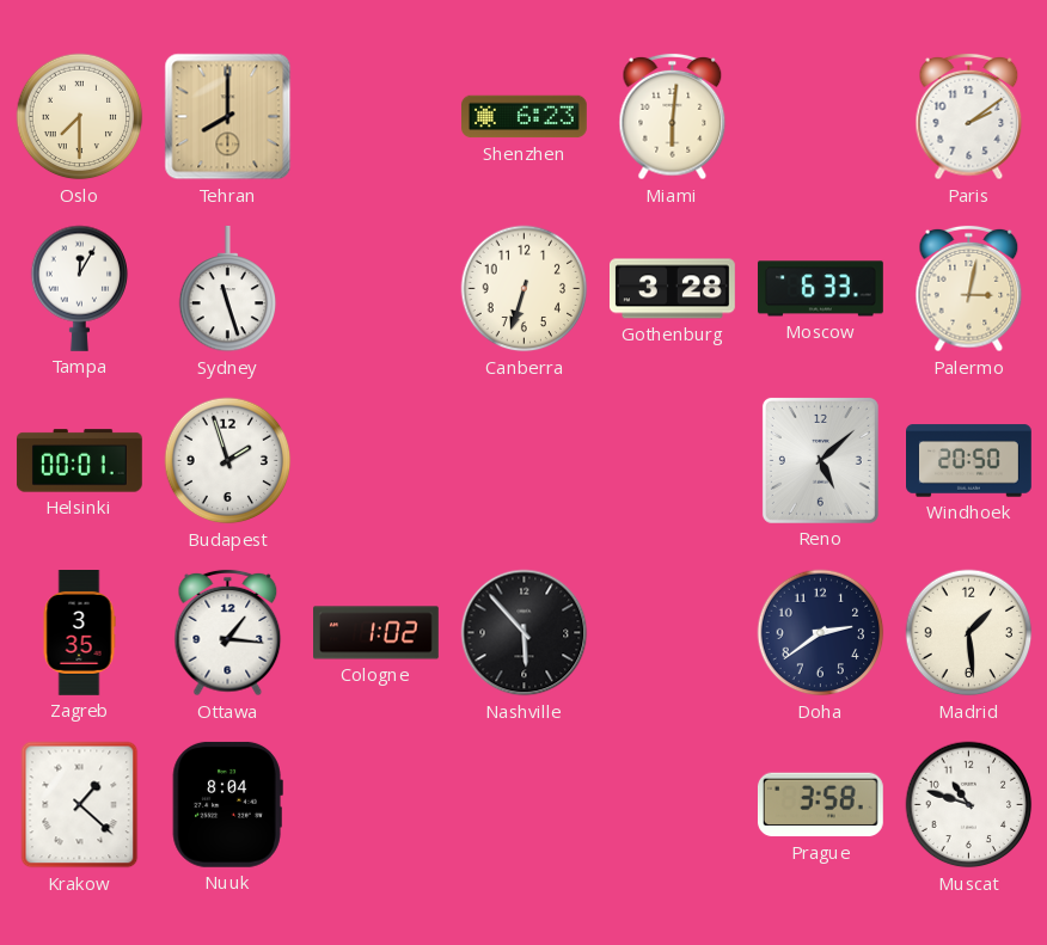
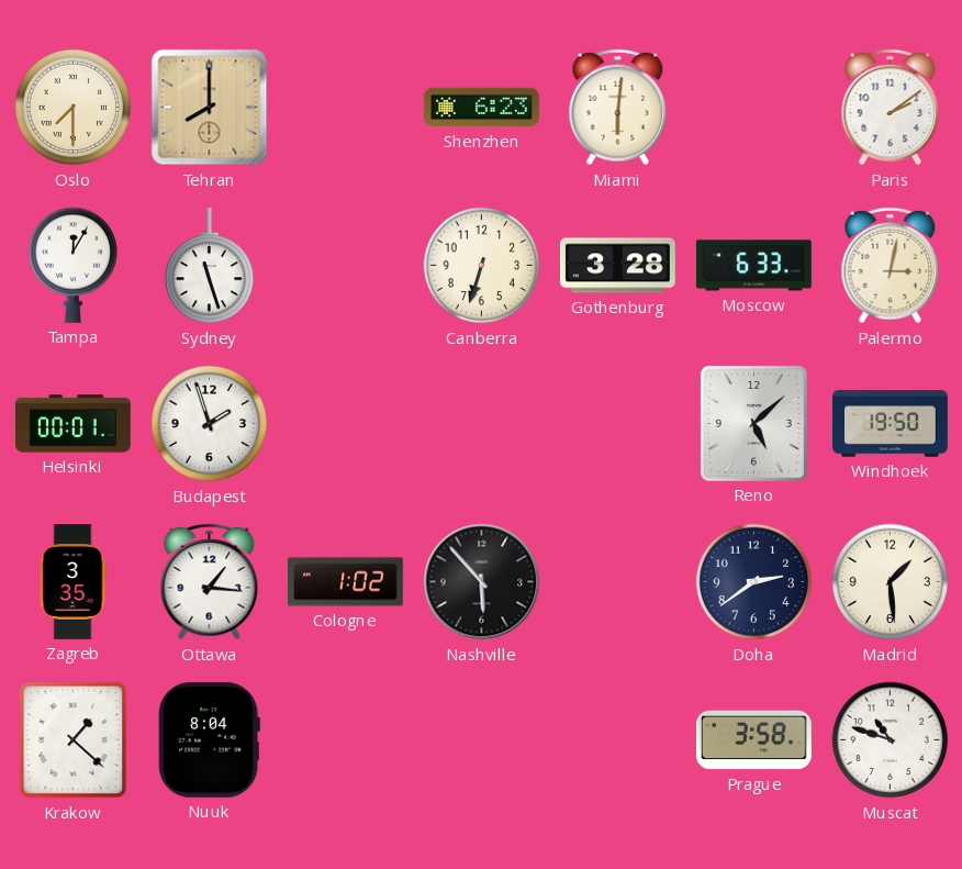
Windhoek: 20:50 -> 19:50
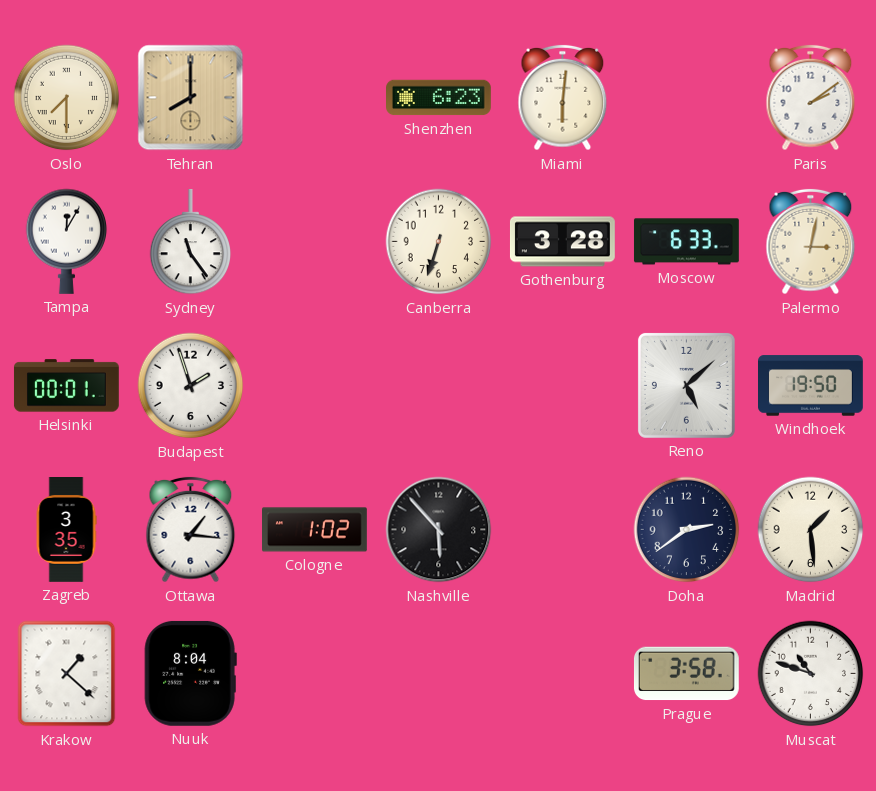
Sydney: 11:27 -> 11:24
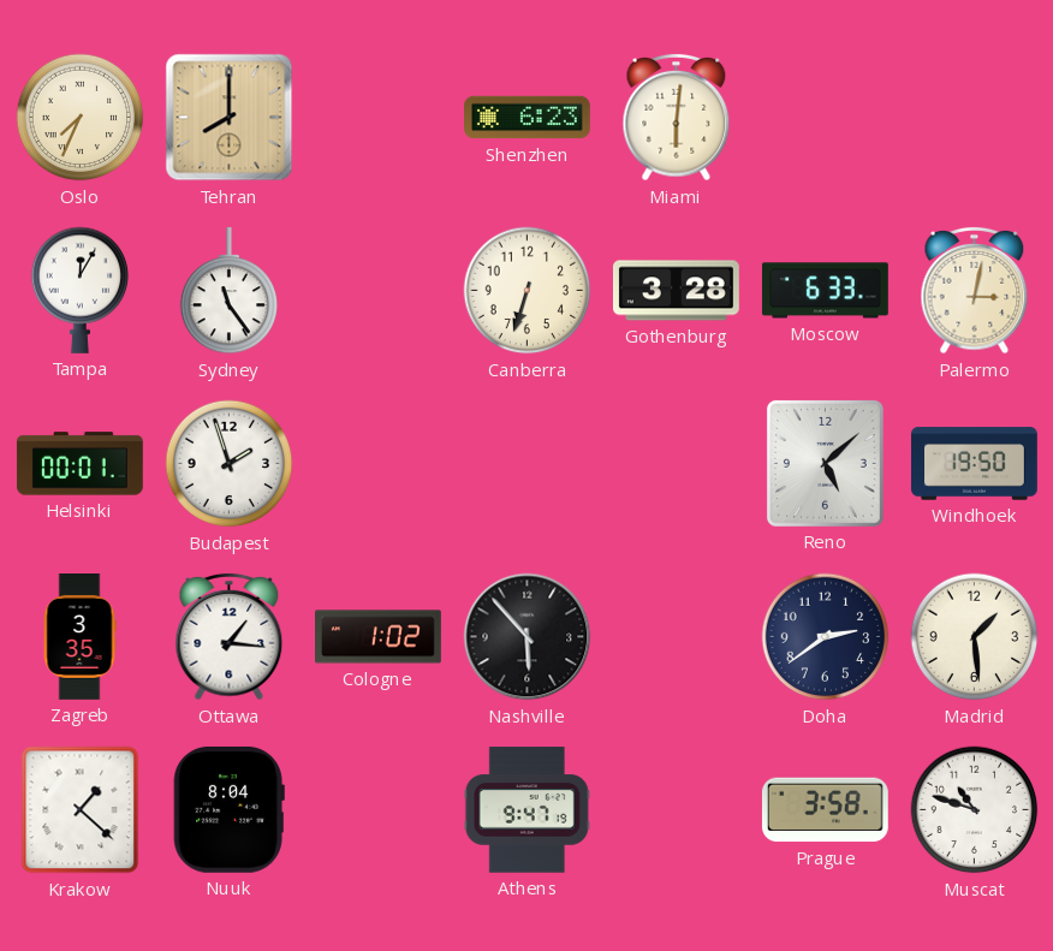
Oslo: 7:30 -> 7:34
Paris: 2:09 -> none
Athens: none -> 9:47
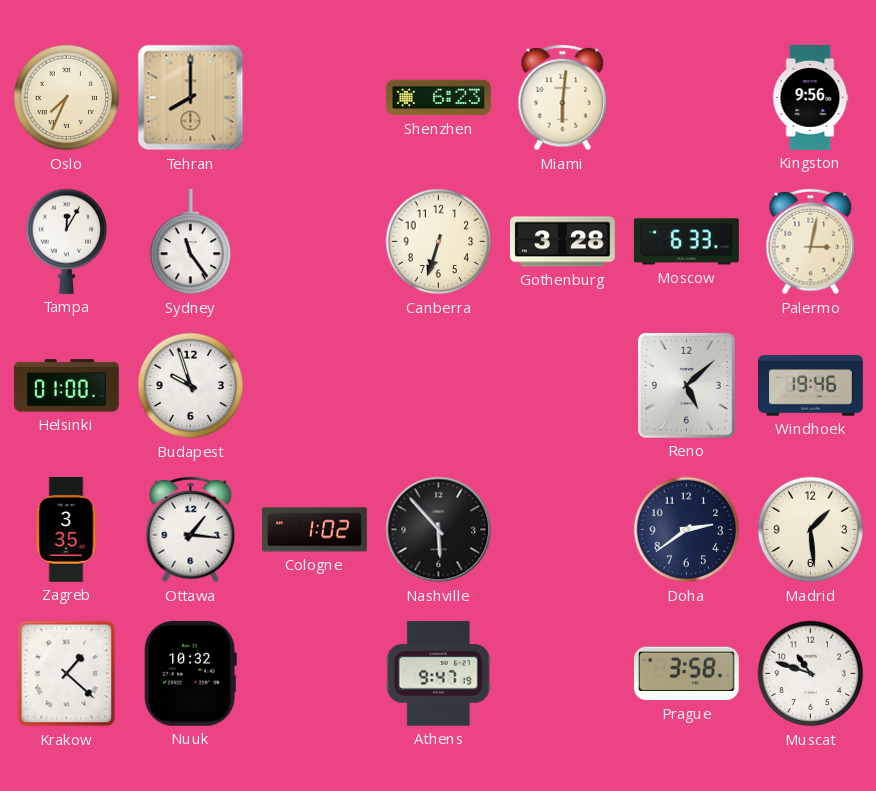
Kingston: none -> 9:56
Helsinki: 00:01 -> 01:00
Budapest: 1:57 -> 9:57
Windhoek: 19:50 -> 19:46
Nuuk: 8:04 -> 10:32
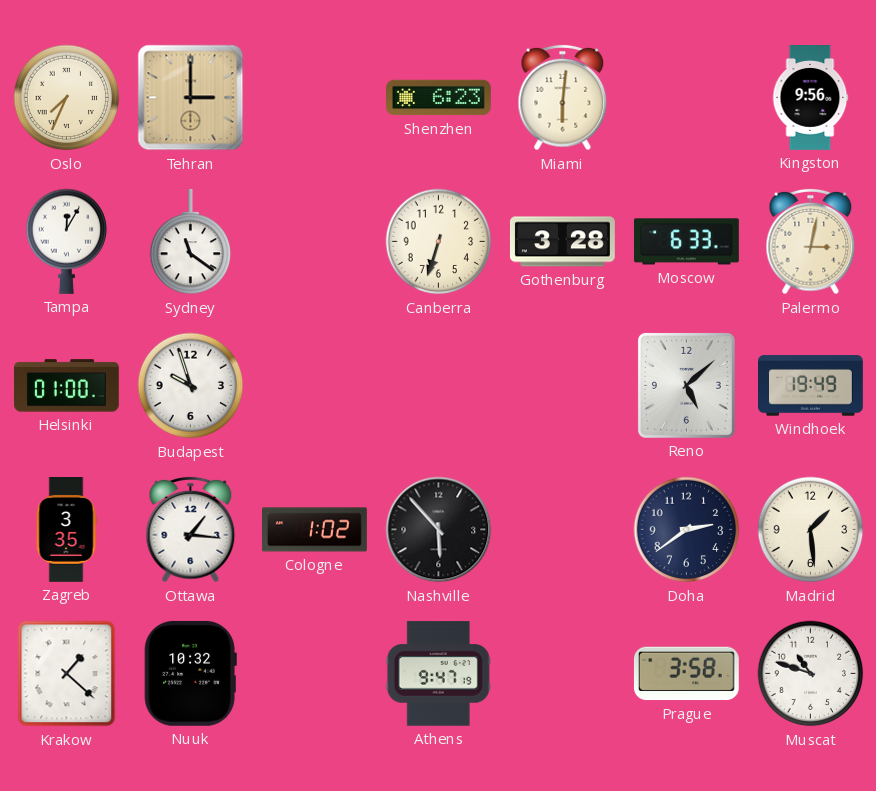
Tehran: 8:00 -> 3:00
Sydney: 11:24 -> 11:21
Windhoek: 19:46 -> 19:49
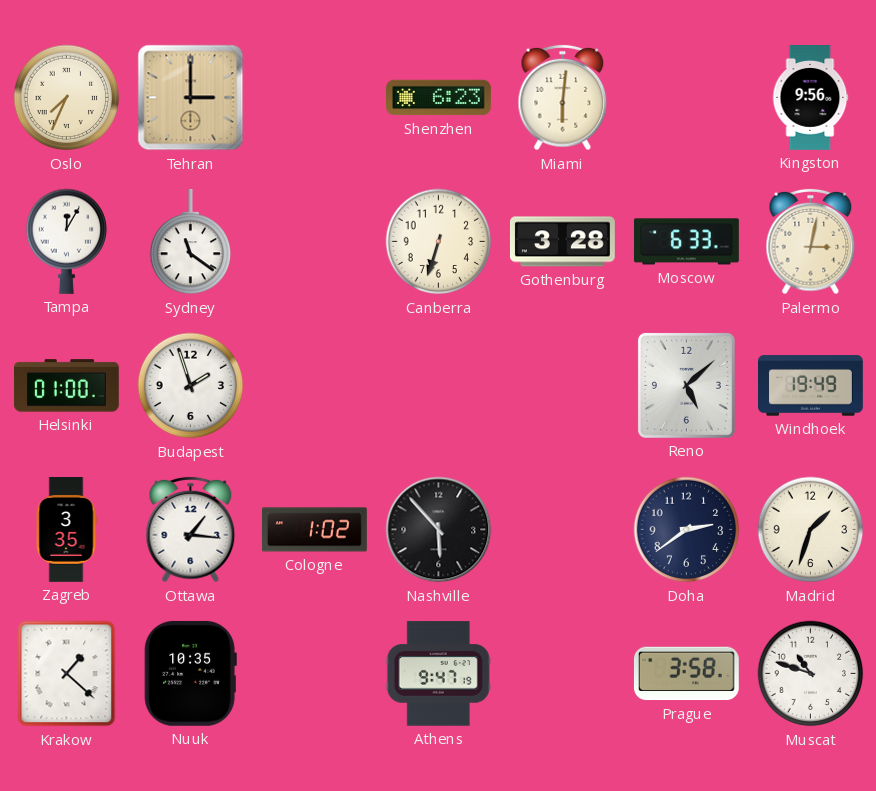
Budapest: 9:57 -> 1:57
Madrid: 1:29 -> 1:33
Nuuk: 10:32 -> 10:35
